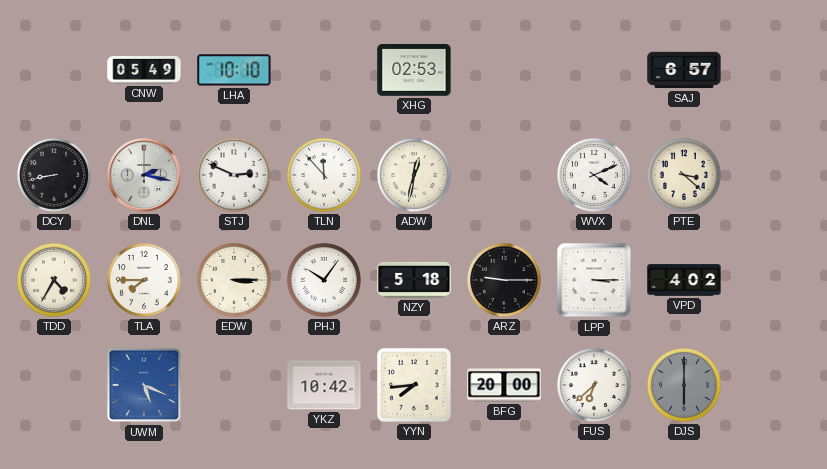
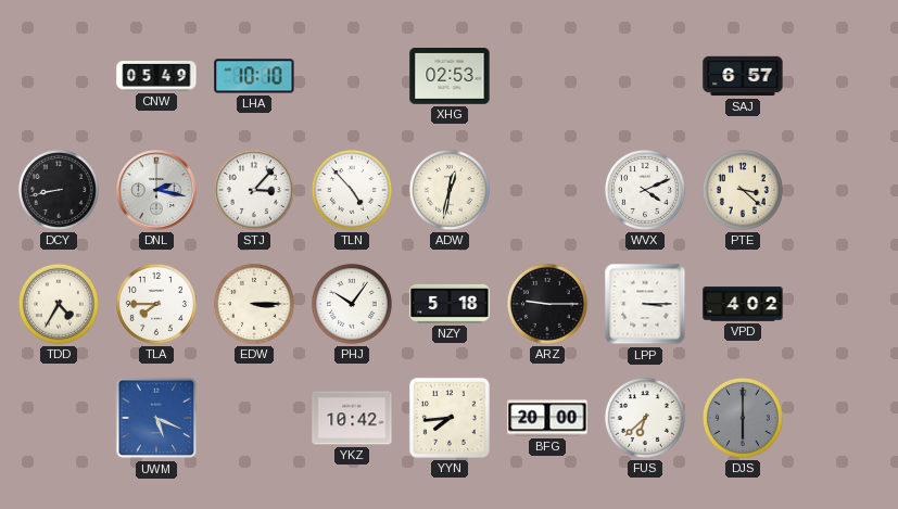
STJ: 2:49 -> 3:07
TLN: 11:53 -> 4:53
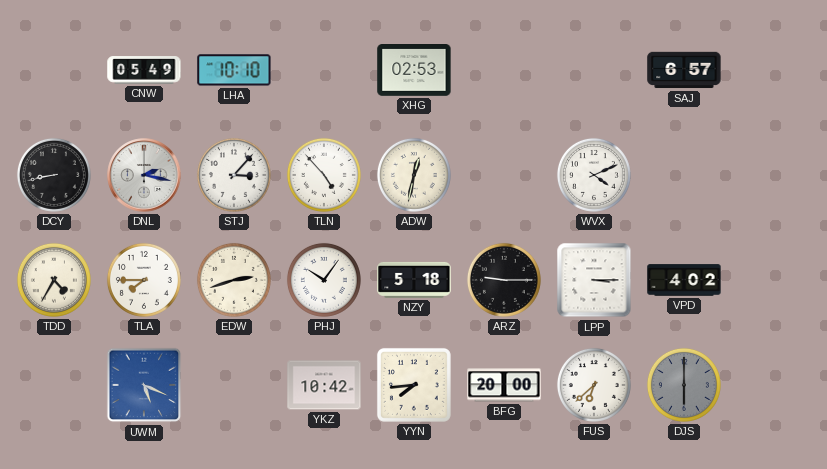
PTE: 3:22 -> none
EDW: 3:15 -> 2:42
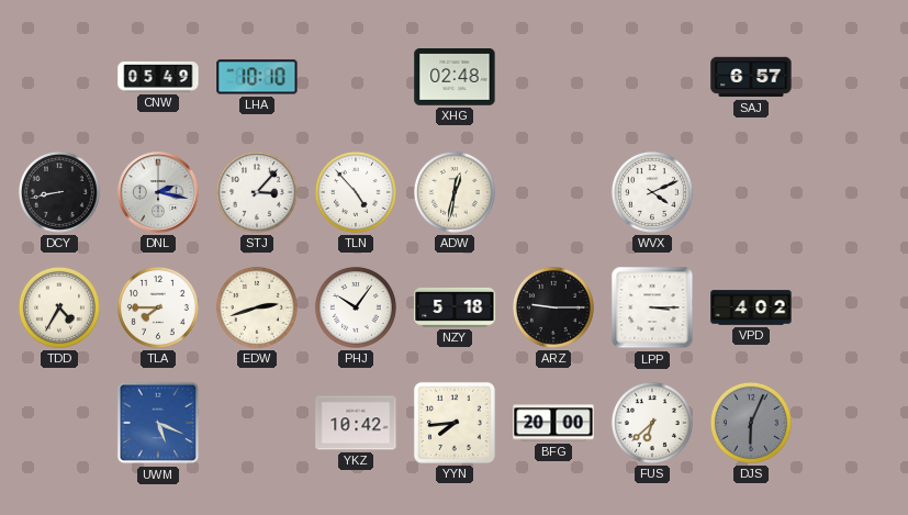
XHG: 02:53 -> 02:48
DJS: 6:00 -> 6:04
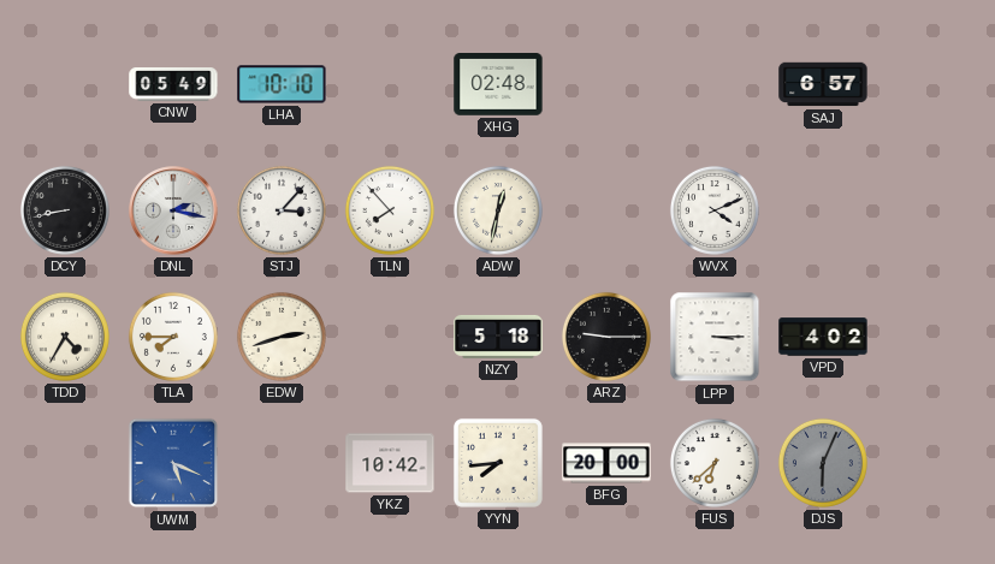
TLN: 4:53 -> 7:53
PHJ: 10:06 -> none
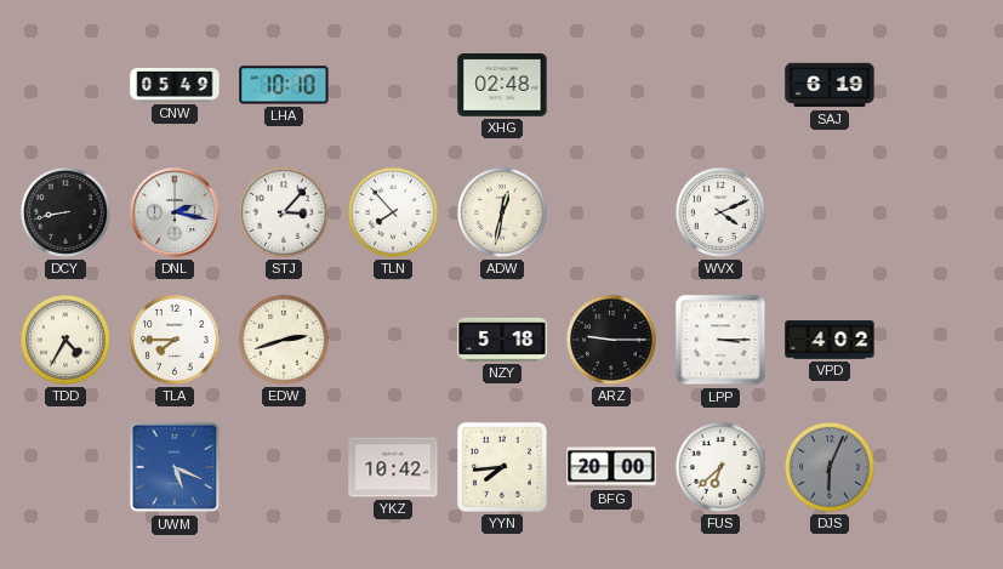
SAJ: 6:57 -> 6:19
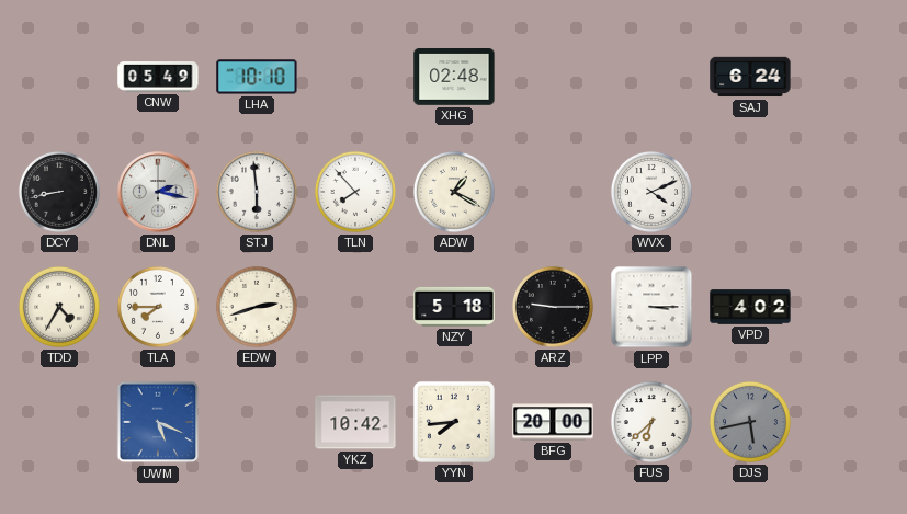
SAJ: 6:19 -> 6:24
STJ: 3:07 -> 5:59
ADW: 12:32 -> 1:20
DJS: 6:04 -> 5:43
